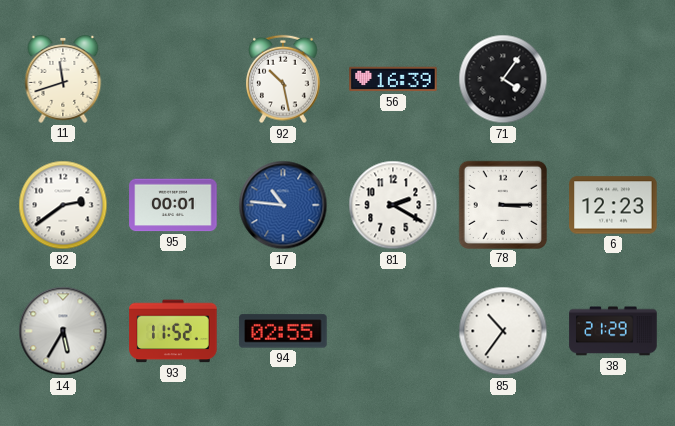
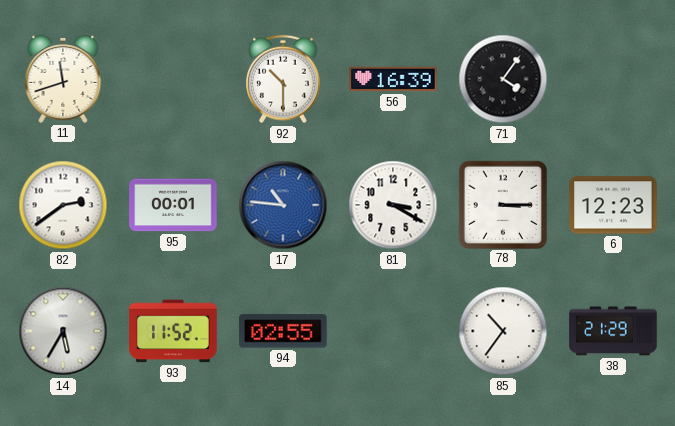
92: 10:28 -> 10:30
81: 2:20 -> 3:20
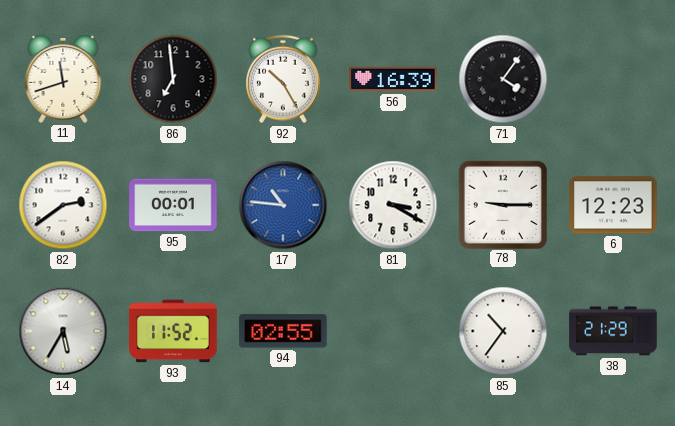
86: none -> 6:59
92: 10:30 -> 10:25
78: 3:15 -> 9:15
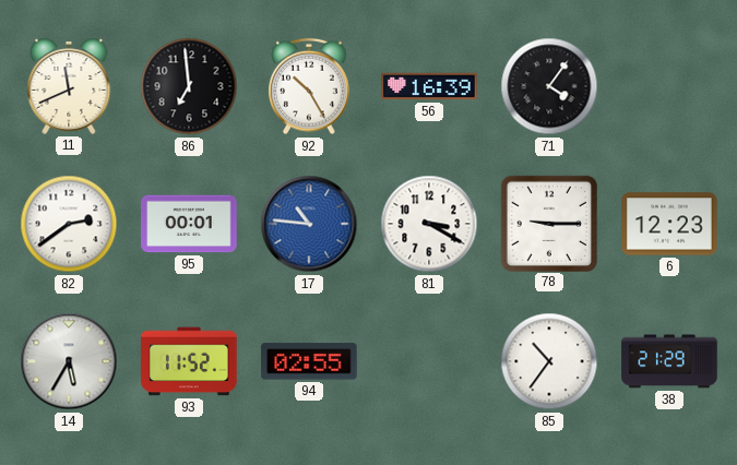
11: 11:42 -> 11:41
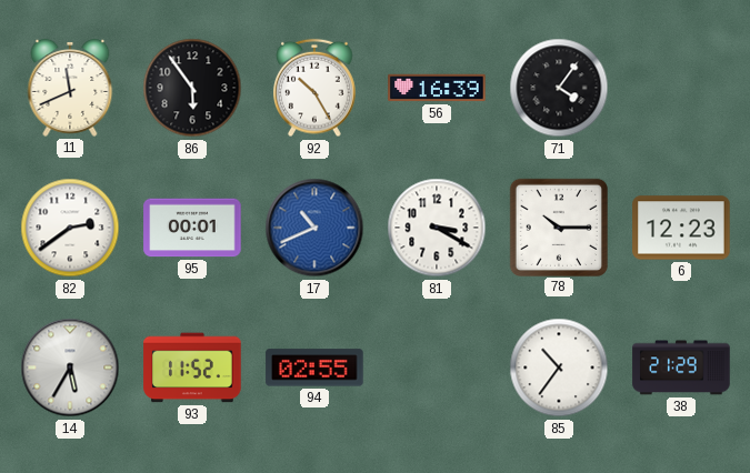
86: 6:59 -> 5:54
17: 10:46 -> 10:41
78: 9:15 -> 10:15
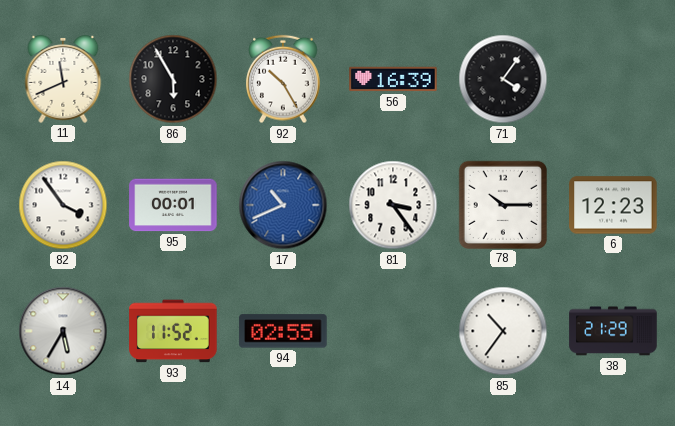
86: 5:54 -> 5:55
82: 2:39 -> 3:54
81: 3:20 -> 3:24
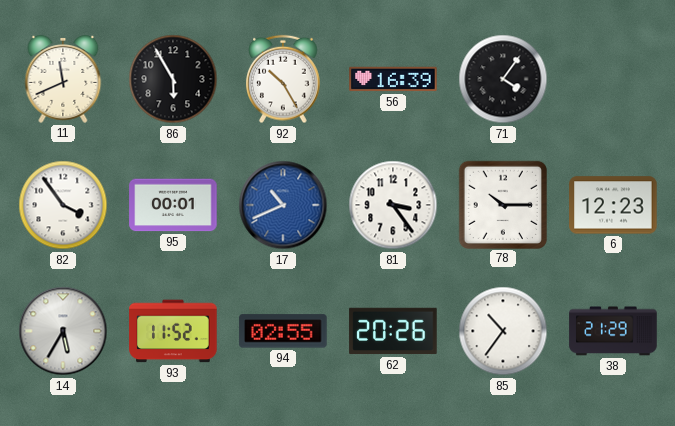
62: none -> 20:26
